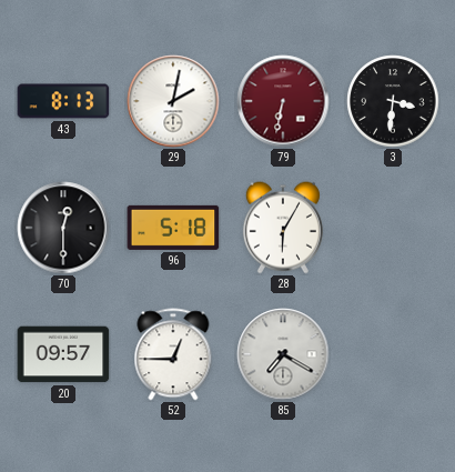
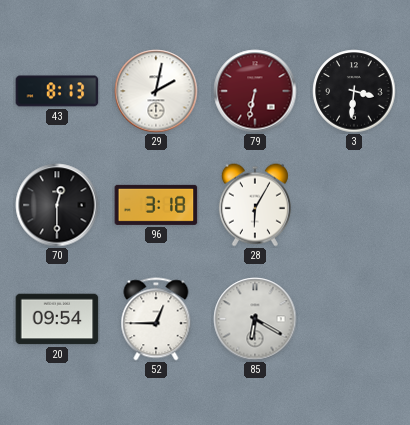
96: 5:18 -> 3:18
20: 09:57 -> 09:54
85: 7:20 -> 6:20
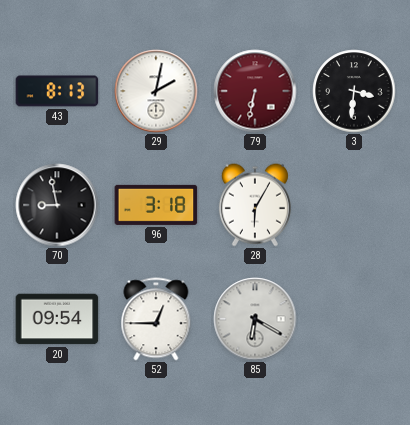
70: 12:30 -> 8:58
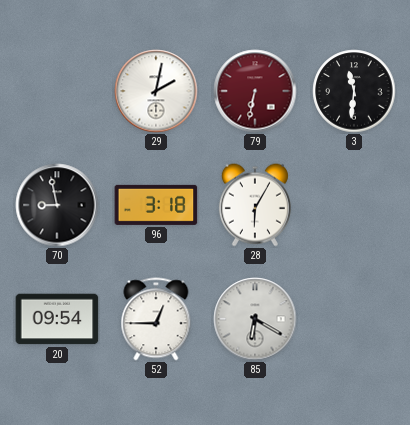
43: 8:13 -> none
3: 3:31 -> 11:31
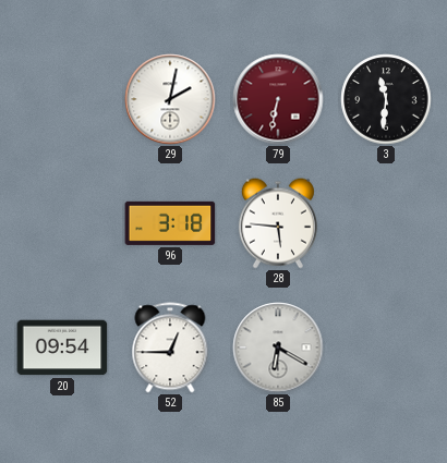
70: 8:58 -> none
28: 6:05 -> 5:46
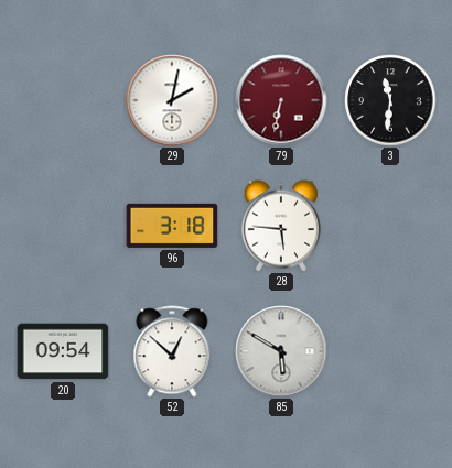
52: 12:45 -> 12:52
85: 6:20 -> 5:50
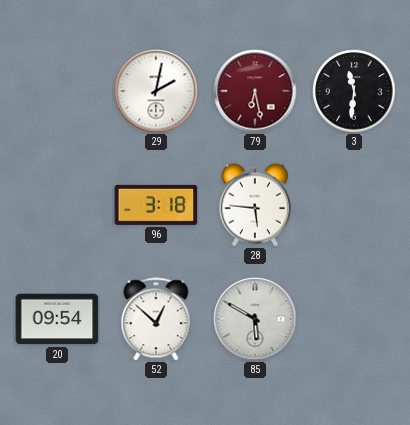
79: 6:32 -> 6:28
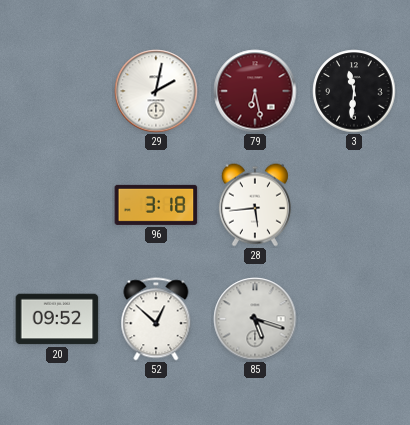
28: 5:46 -> 5:44
20: 09:54 -> 09:52
85: 5:50 -> 5:18
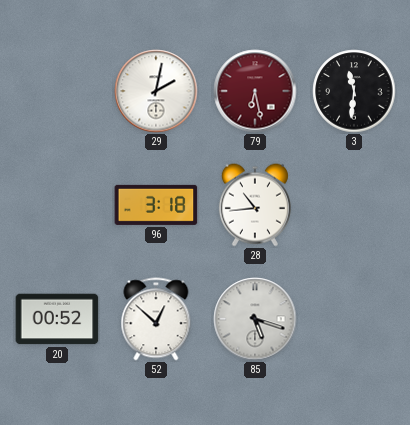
28: 5:44 -> 10:44
20: 09:52 -> 00:52
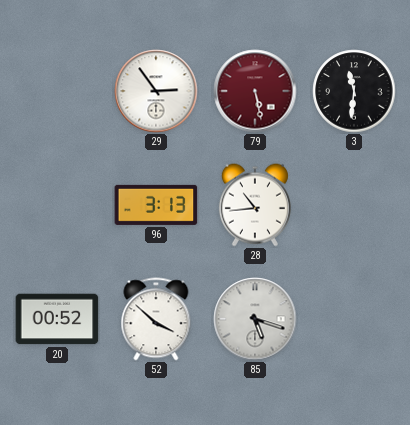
29: 2:02 -> 2:54
79: 6:28 -> 5:28
96: 3:18 -> 3:13
52: 12:52 -> 3:52
